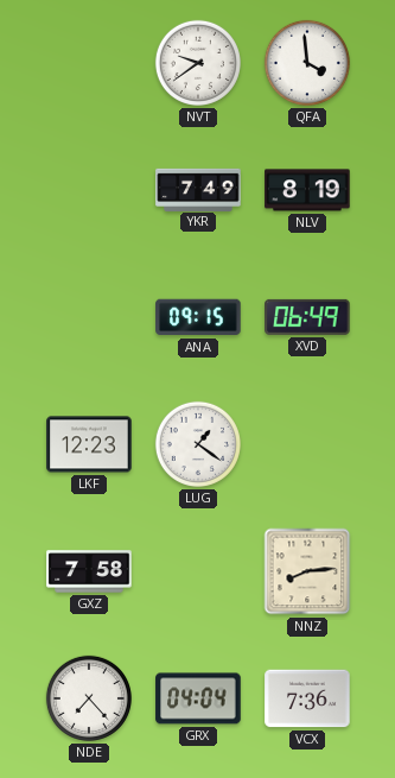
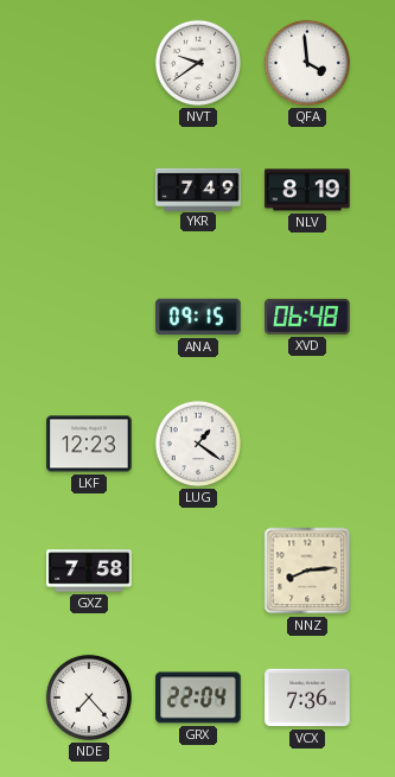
XVD: 06:49 -> 06:48
GRX: 04:04 -> 22:04
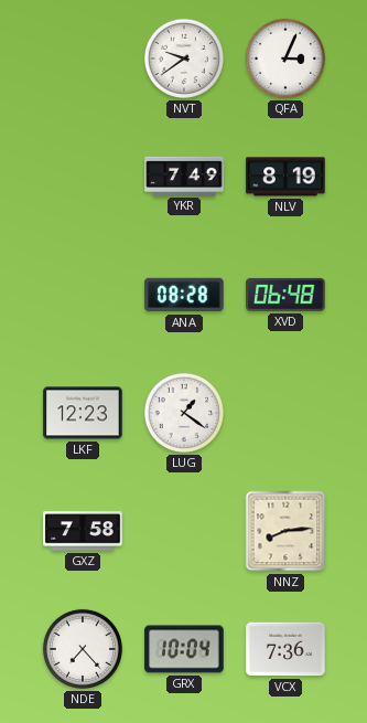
QFA: 3:59 -> 3:04
ANA: 09:15 -> 08:28
GRX: 22:04 -> 10:04
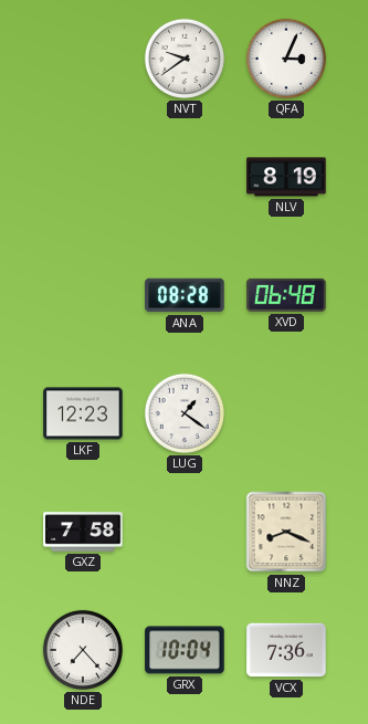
YKR: 7:49 -> none
NNZ: 8:14 -> 8:19
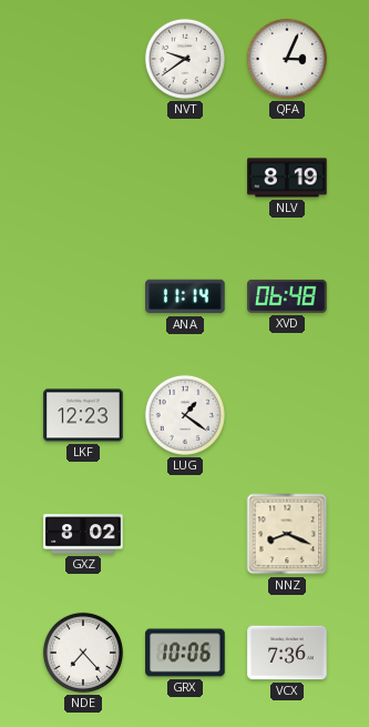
ANA: 08:28 -> 11:14
GXZ: 7:58 -> 8:02
GRX: 10:04 -> 10:06
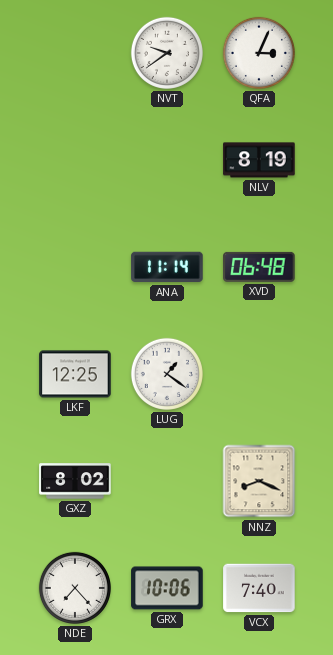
LKF: 12:23 -> 12:25
VCX: 7:36 -> 7:40
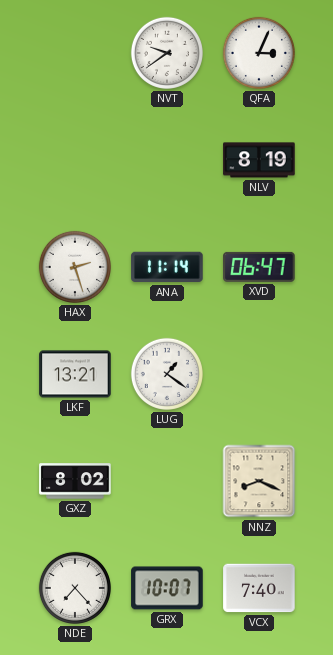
HAX: none -> 2:27
XVD: 06:48 -> 06:47
LKF: 12:25 -> 13:21
GRX: 10:06 -> 10:07
